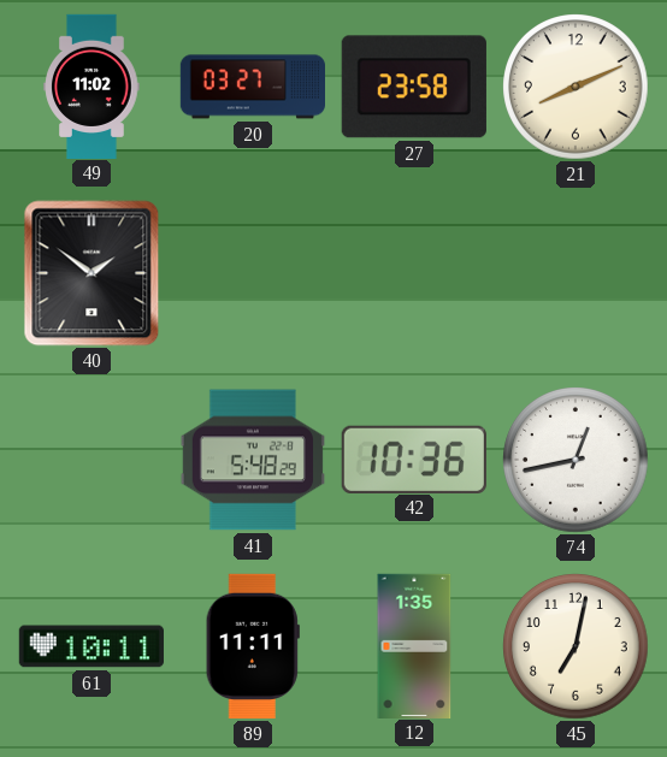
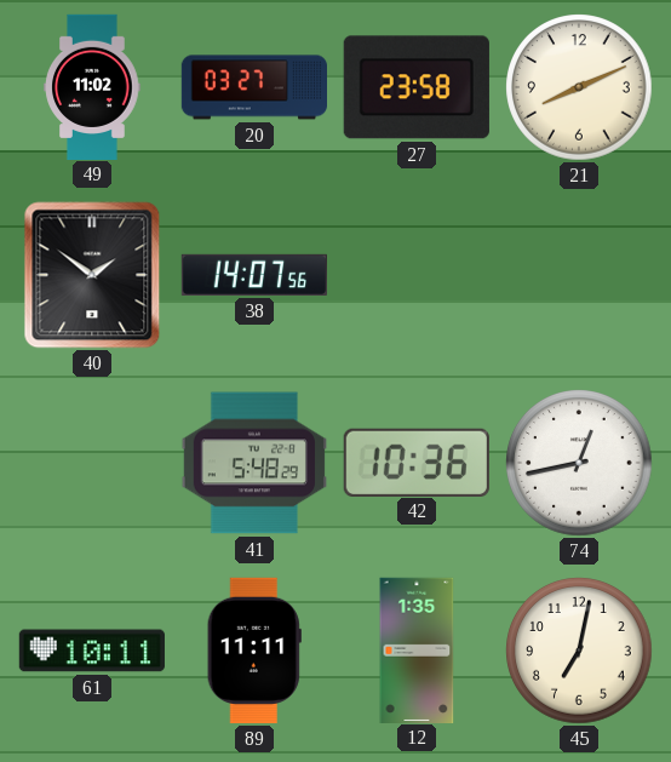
38: none -> 14:07
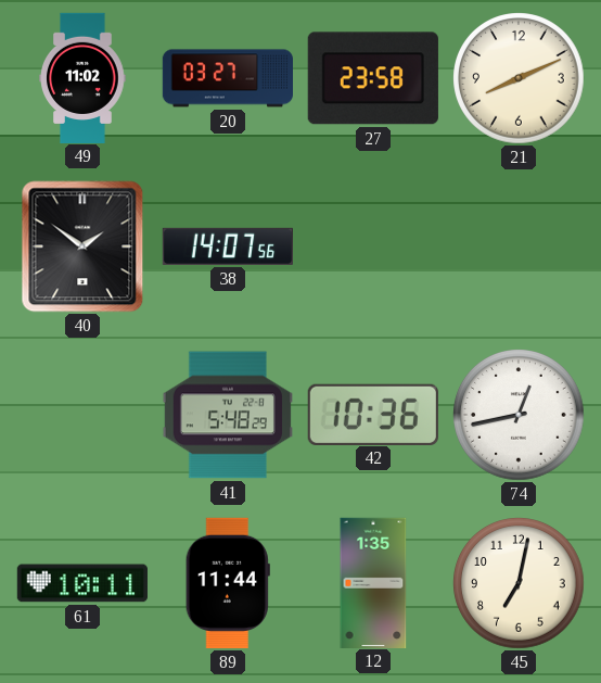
89: 11:11 -> 11:44
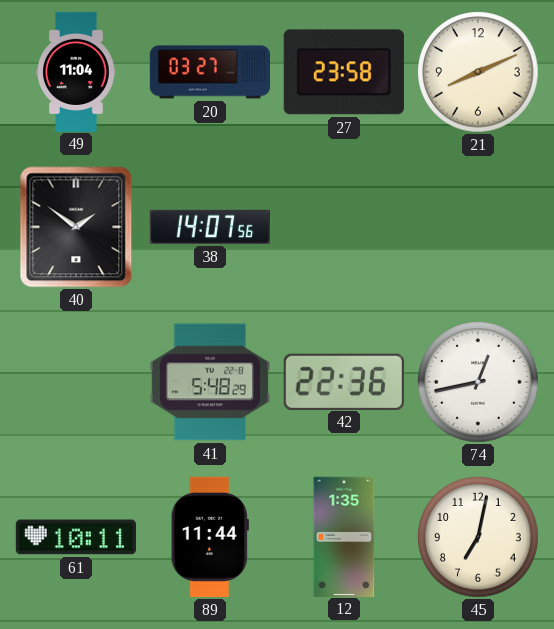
49: 11:02 -> 11:04
42: 10:36 -> 22:36
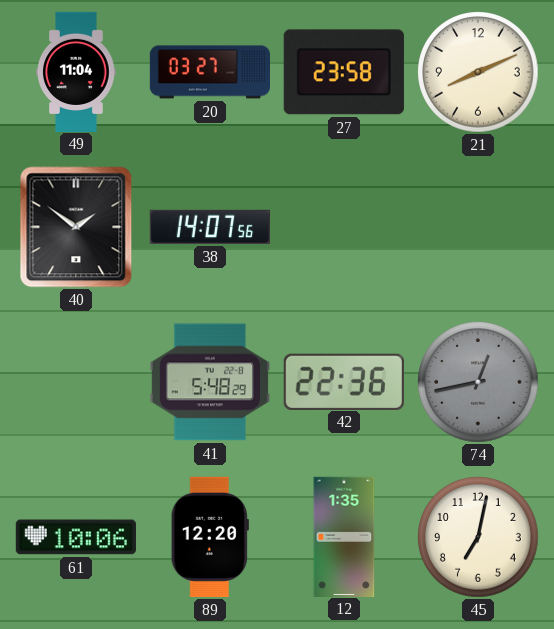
74 dial: white -> grey
61: 10:11 -> 10:06
89: 11:44 -> 12:20
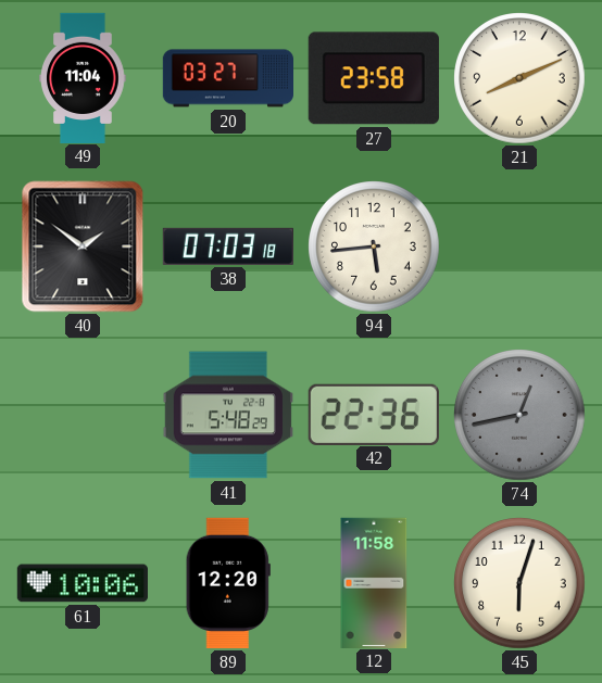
38: 14:07 -> 07:03
94: none -> 5:44
12: 1:35 -> 11:58
45: 7:02 -> 6:03
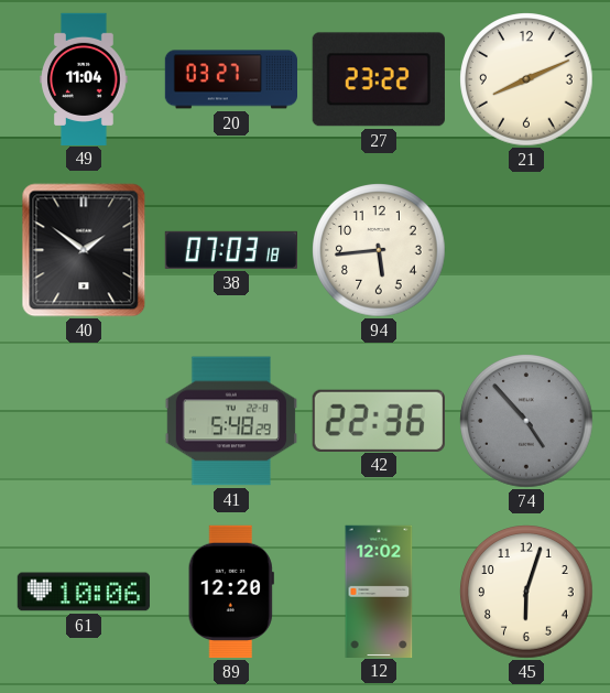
27: 23:58 -> 23:22
74: 12:43 -> 4:53
12: 11:58 -> 12:02
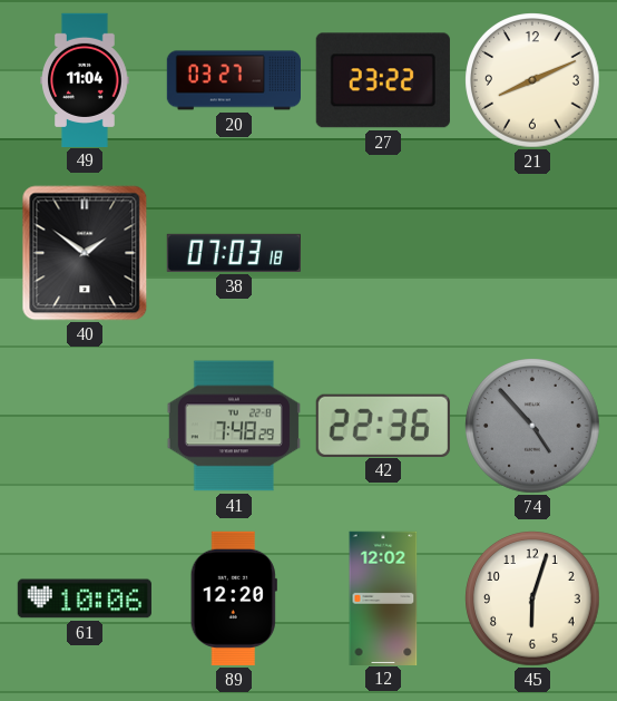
94: 5:44 -> none
41: 5:48 -> 7:48
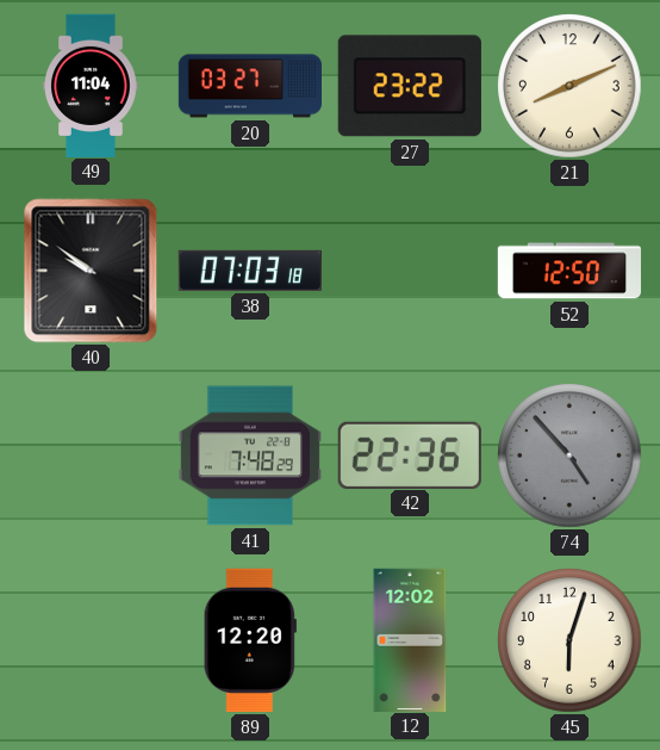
40: 1:51 -> 9:51
52: none -> 12:50
61: 10:06 -> none
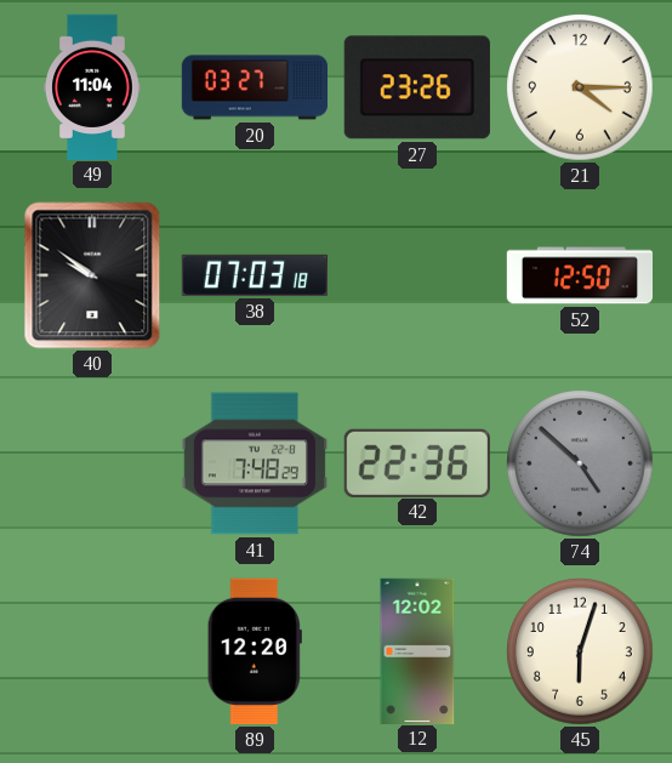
27: 23:22 -> 23:26
21: 8:11 -> 4:15
74: 4:53 -> 4:52
